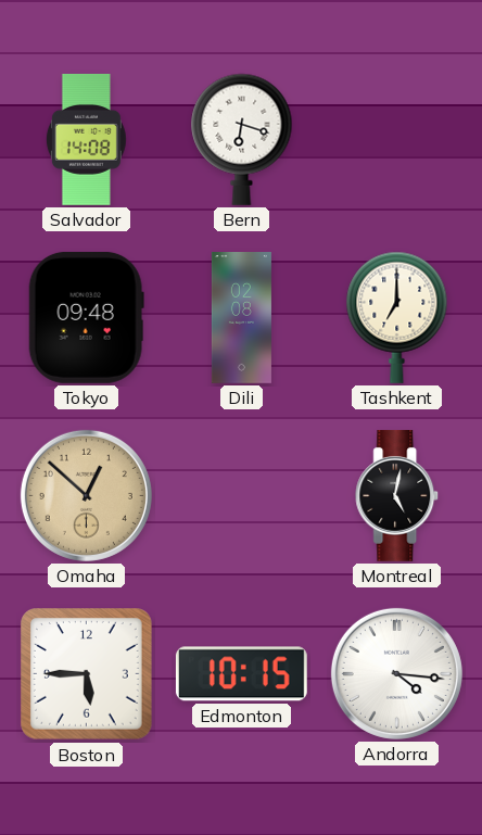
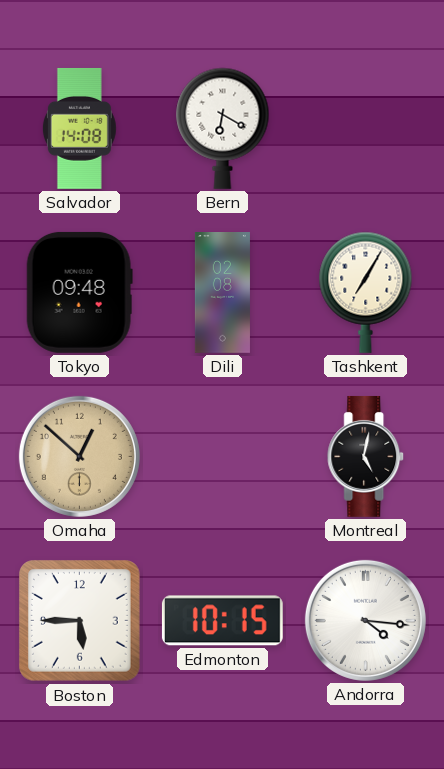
Bern: 6:18 -> 6:20
Tashkent: 7:00 -> 7:05
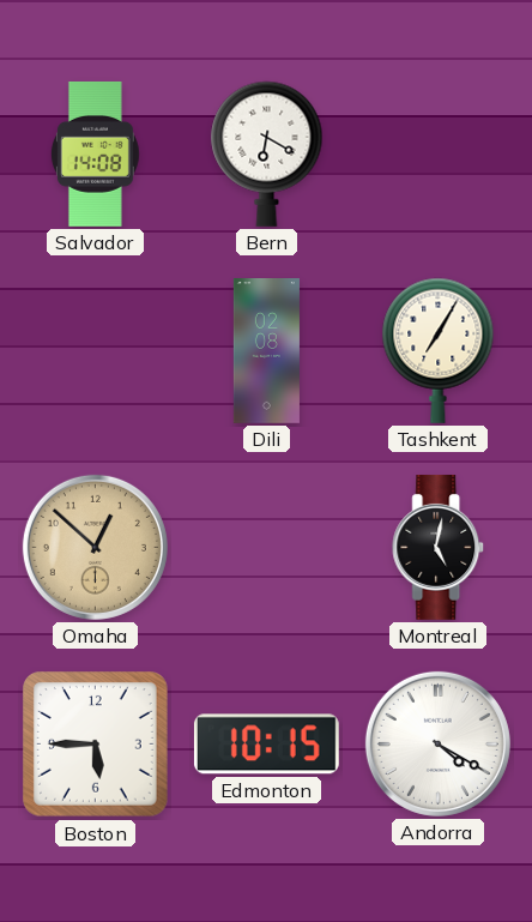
Tokyo: 09:48 -> none
Andorra: 4:16 -> 4:20
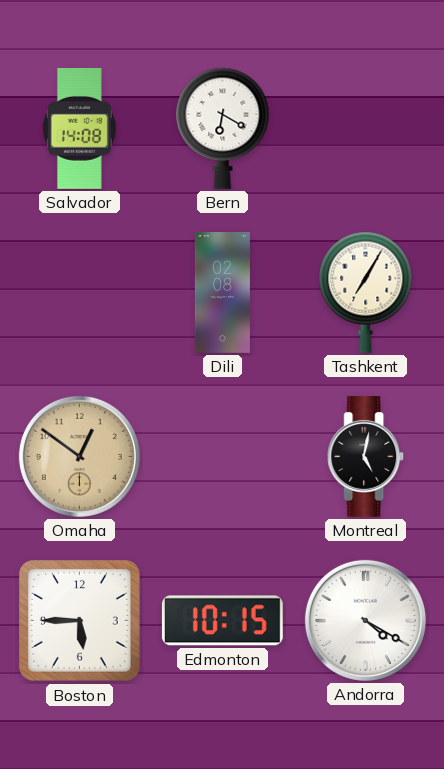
Omaha: 12:52 -> 12:51
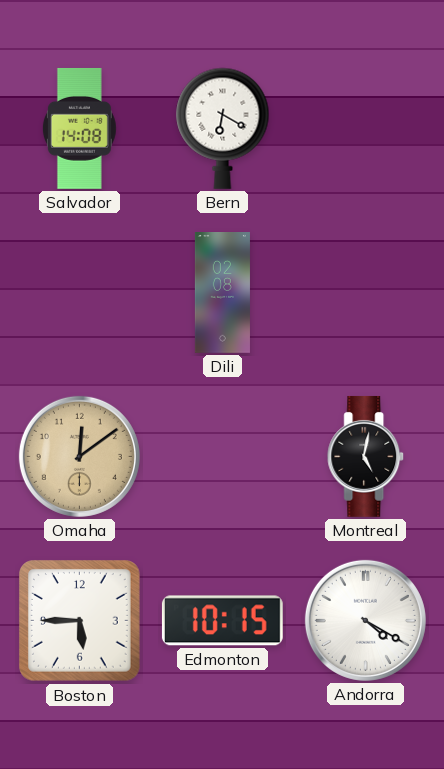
Tashkent: 7:05 -> none
Omaha: 12:51 -> 12:09
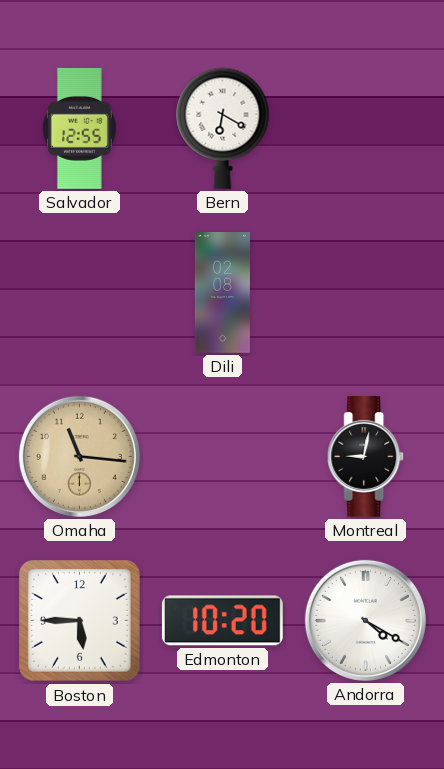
Salvador: 14:08 -> 12:55
Omaha: 12:09 -> 11:16
Montreal: 5:02 -> 9:02
Edmonton: 10:15 -> 10:20
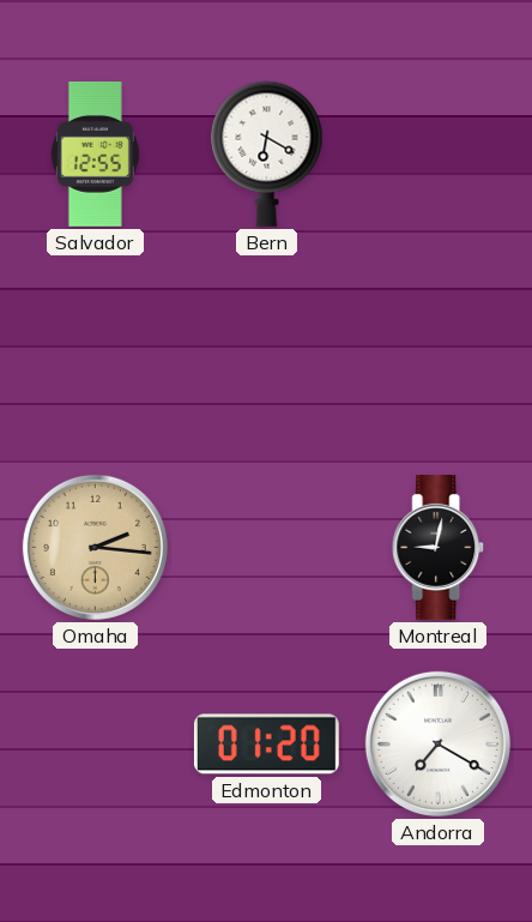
Dili: 02:08 -> none
Omaha: 11:16 -> 2:16
Boston: 5:45 -> none
Edmonton: 10:20 -> 01:20
Andorra: 4:20 -> 7:20
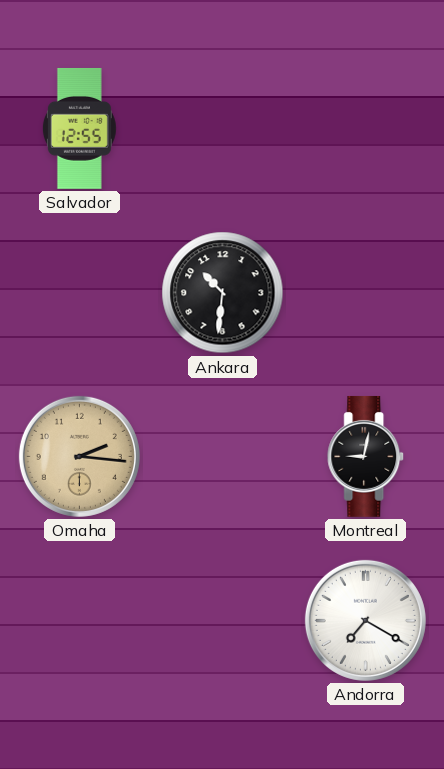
Bern: 6:20 -> none
Ankara: none -> 10:31
Edmonton: 01:20 -> none
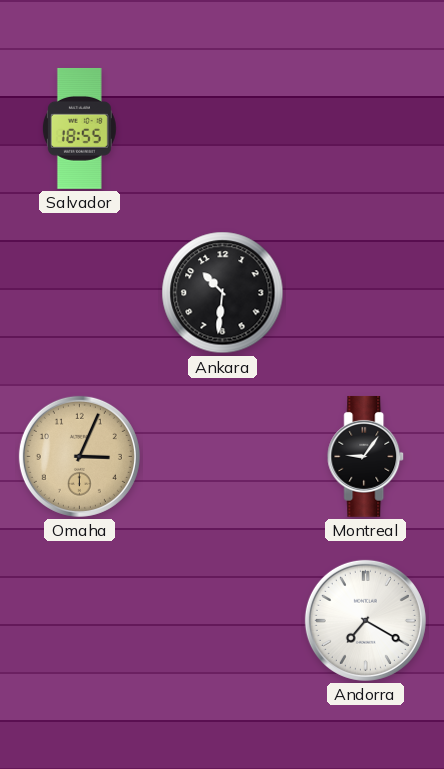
Salvador: 12:55 -> 18:55
Omaha: 2:16 -> 3:04
Montreal: 9:02 -> 9:06
